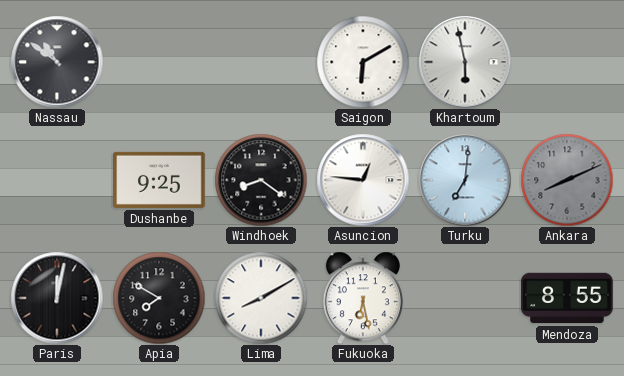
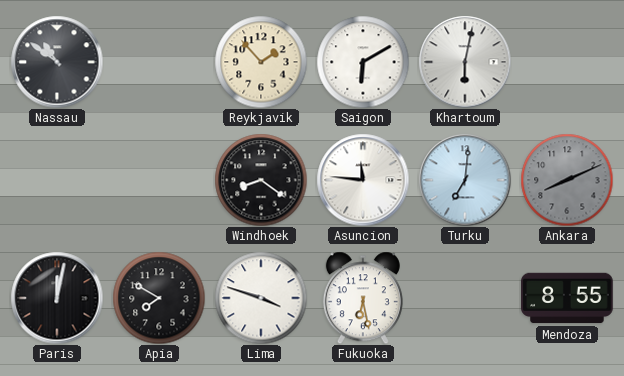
Reykjavik: none -> 1:53
Khartoum: 5:58 -> 6:02
Dushanbe: 9:25 -> none
Asuncion: 12:46 -> 11:46
Lima: 8:10 -> 3:48
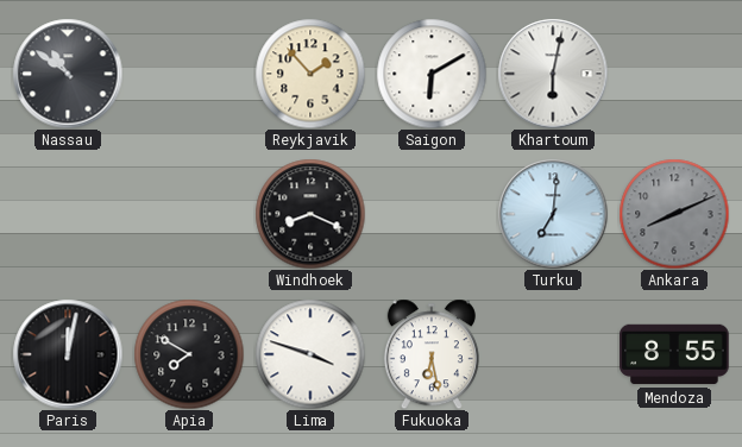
Windhoek: 8:21 -> 8:19
Asuncion: 11:46 -> none
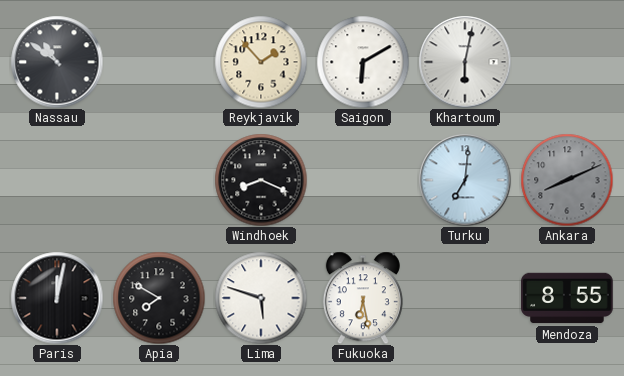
Lima: 3:48 -> 5:48
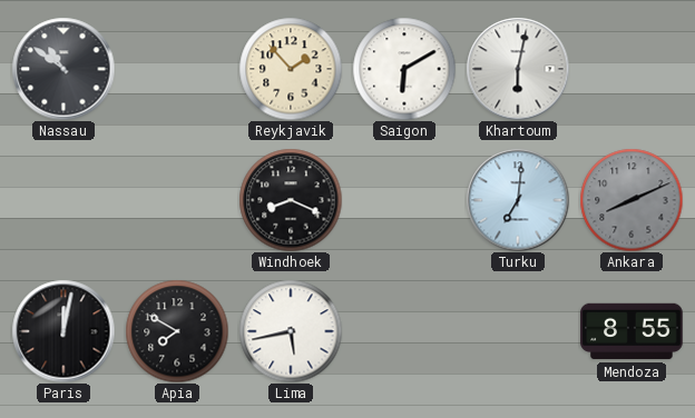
Lima: 5:48 -> 5:43
Fukuoka: 6:28 -> none
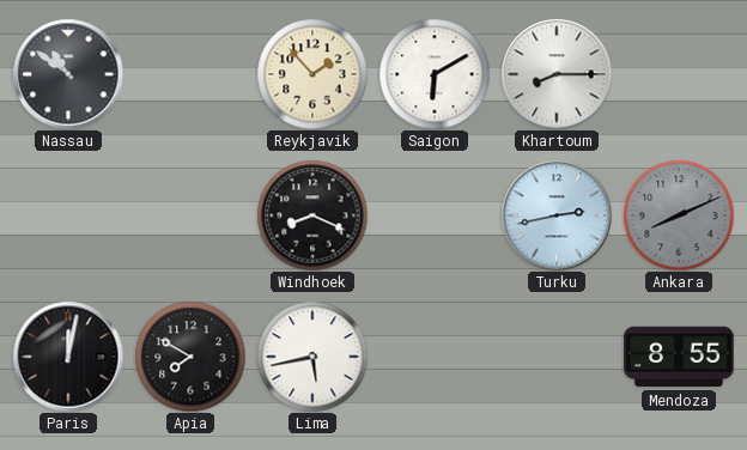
Khartoum: 6:02 -> 8:15
Turku: 7:01 -> 2:43
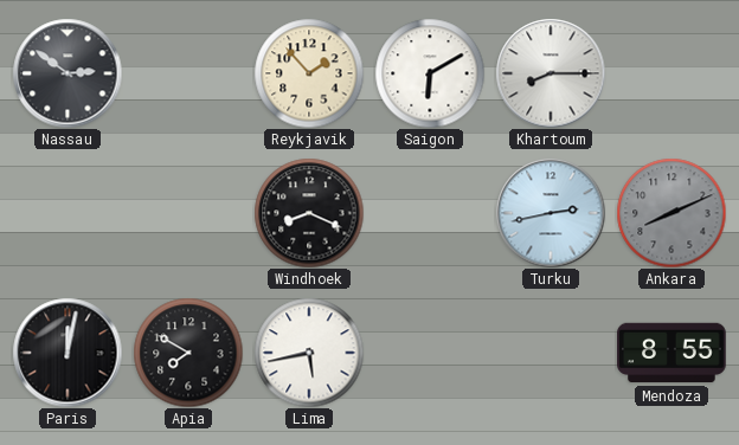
Nassau: 10:51 -> 2:51
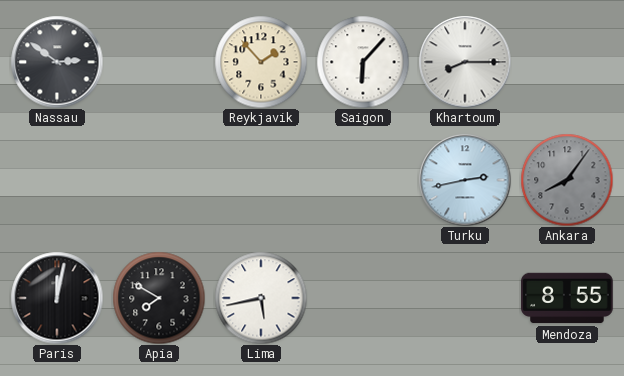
Saigon: 6:10 -> 6:07
Windhoek: 8:19 -> none
Ankara: 8:11 -> 8:06
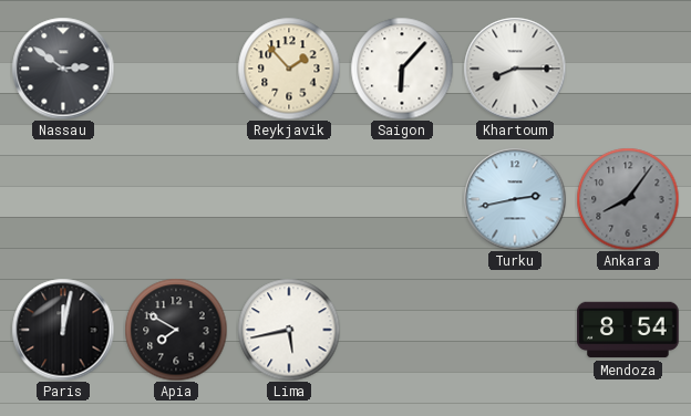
Mendoza: 8:55 -> 8:54
